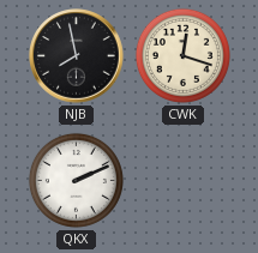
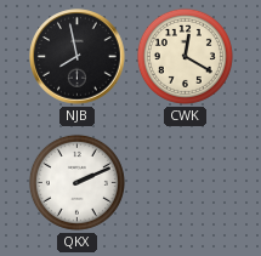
CWK: 12:18 -> 12:20
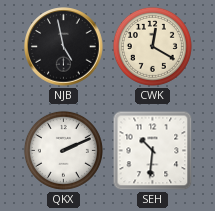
NJB: 7:58 -> 4:58
SEH: none -> 10:31
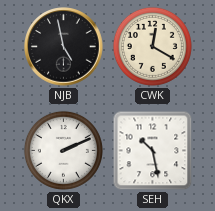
SEH: 10:31 -> 10:28
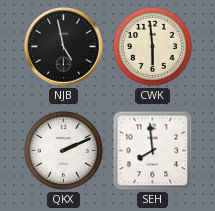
CWK: 12:20 -> 5:59
SEH: 10:28 -> 7:59
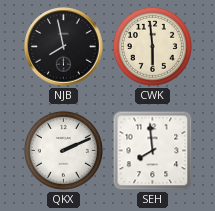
NJB: 4:58 -> 7:58
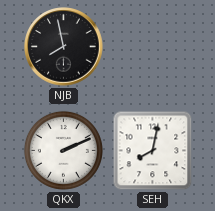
CWK: 5:59 -> none
SEH: 7:59 -> 8:02
